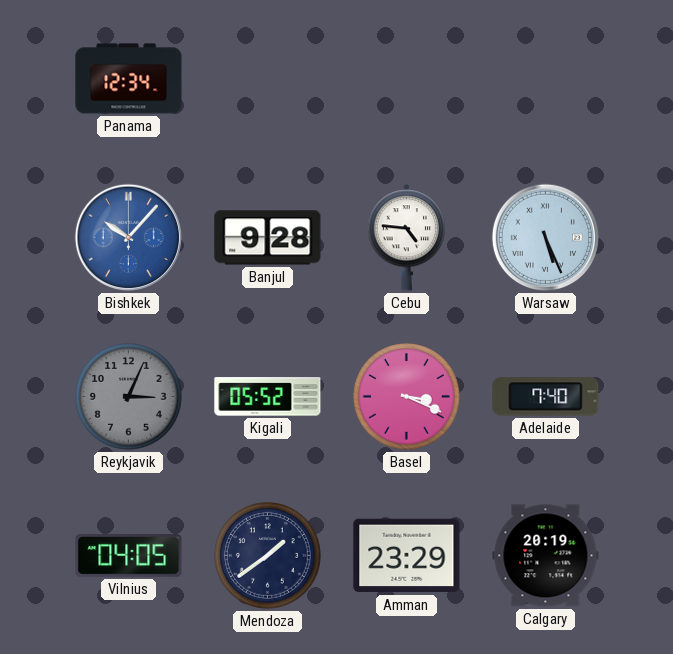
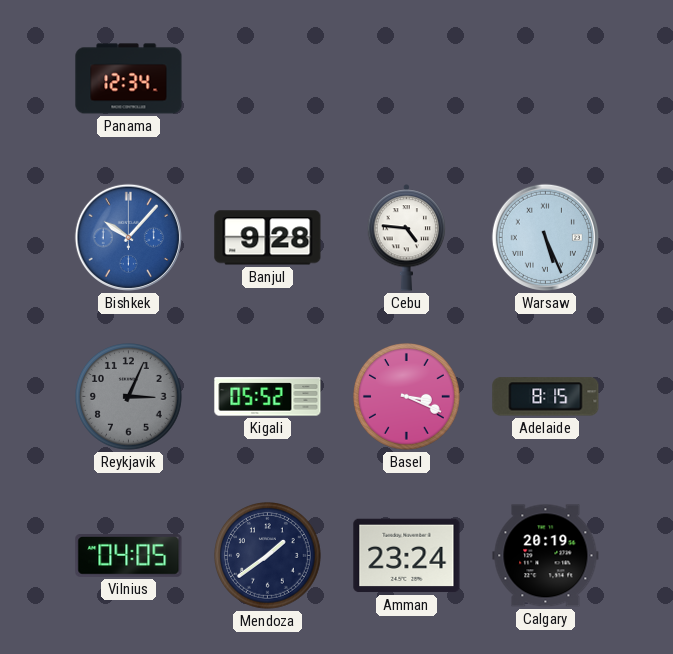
Adelaide: 7:40 -> 8:15
Amman: 23:29 -> 23:24
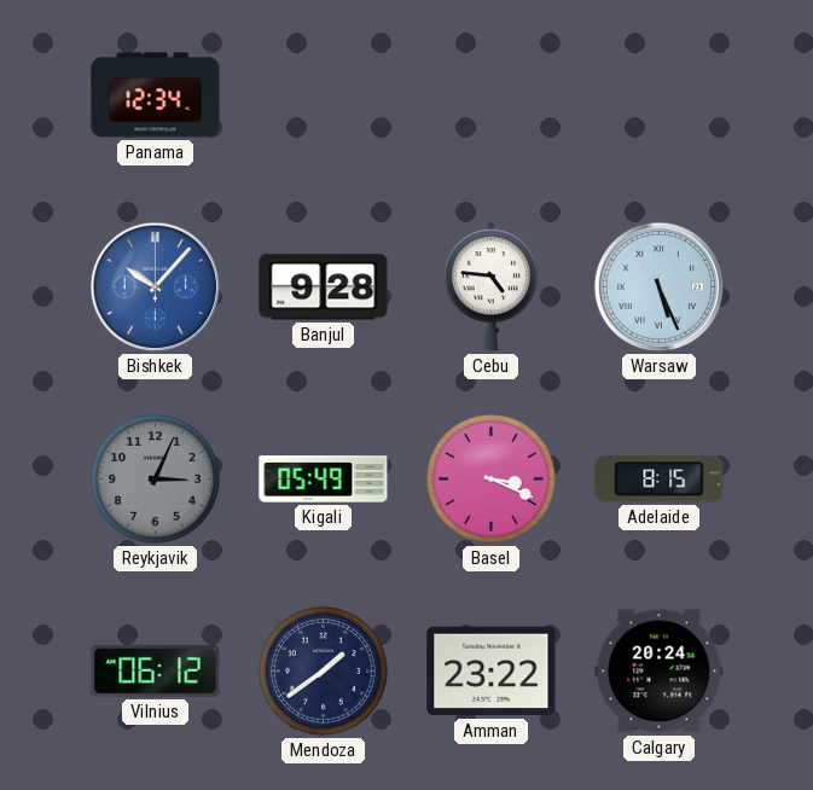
Kigali: 05:52 -> 05:49
Vilnius: 04:05 -> 06:12
Amman: 23:24 -> 23:22
Calgary: 20:19 -> 20:24
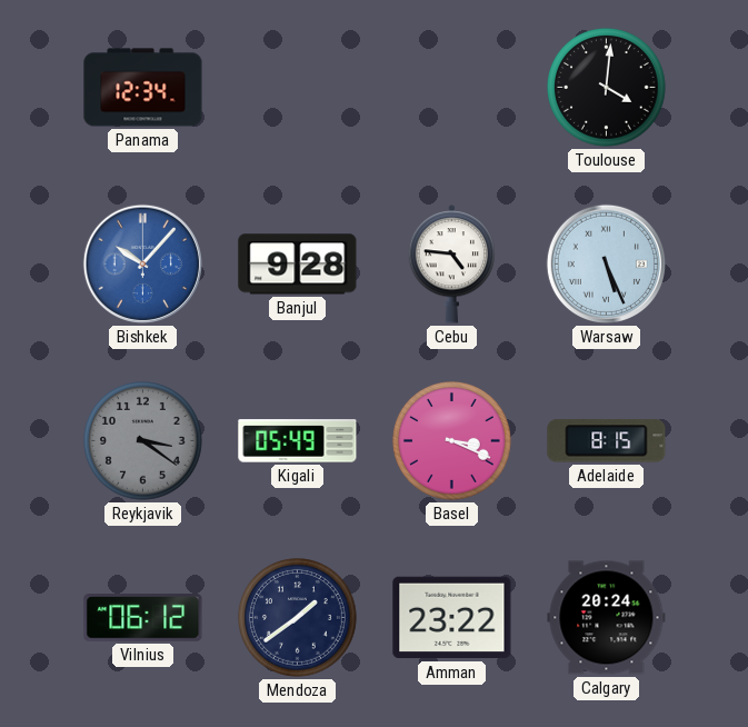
Toulouse: none -> 4:01
Reykjavik: 3:04 -> 3:21
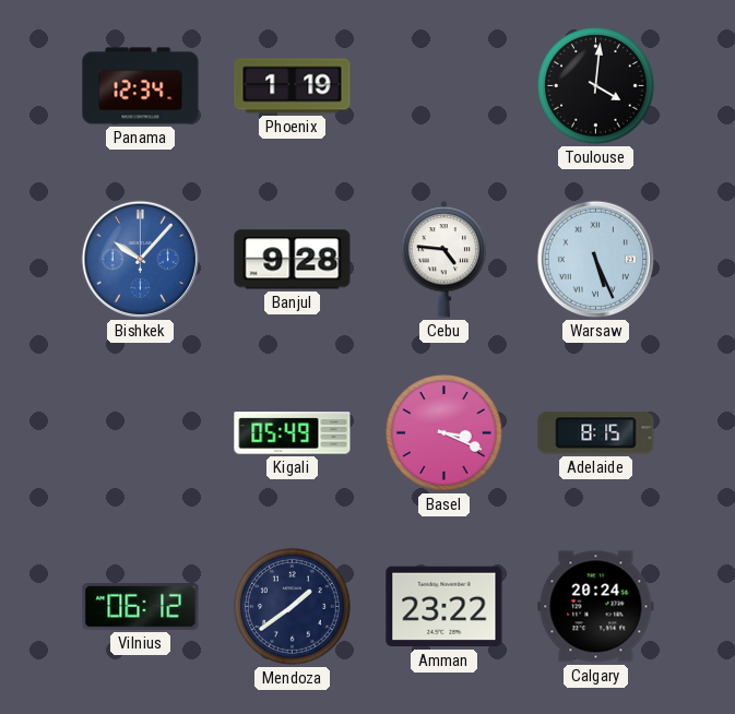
Phoenix: none -> 1:19
Reykjavik: 3:21 -> none
